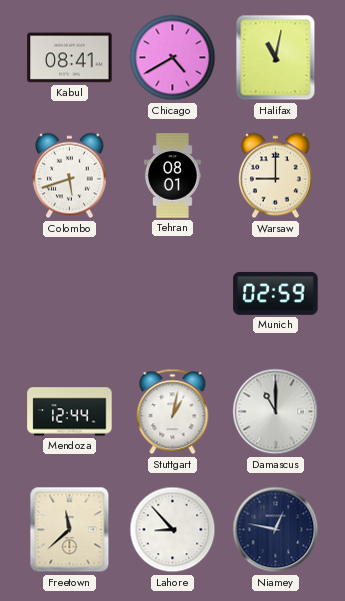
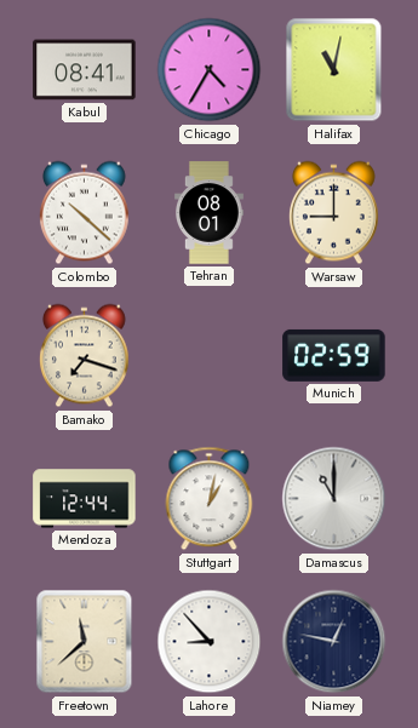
Chicago: 4:40 -> 4:35
Colombo: 5:42 -> 10:22
Bamako: none -> 7:18
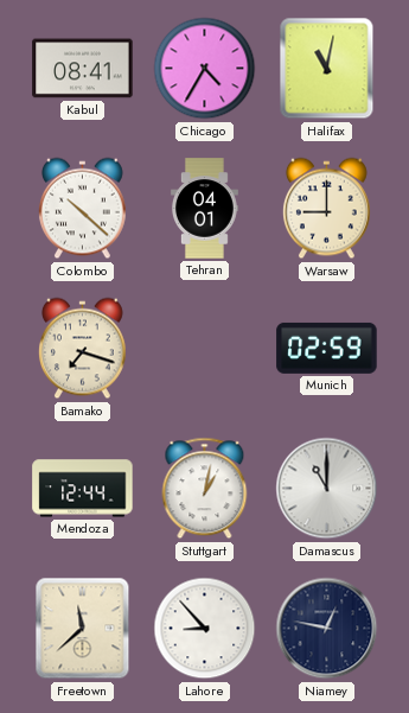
Tehran: 08:01 -> 04:01
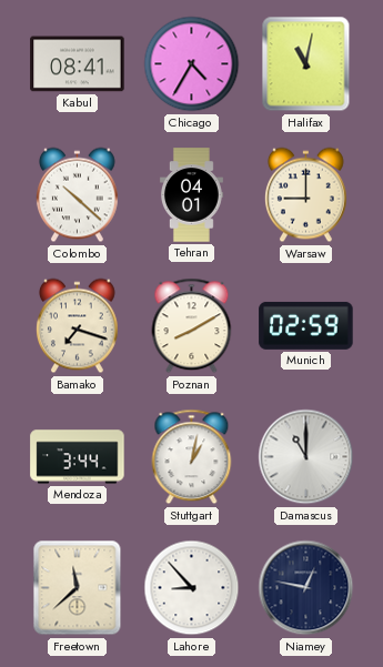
Poznan: none -> 8:10
Mendoza: 12:44 -> 3:44
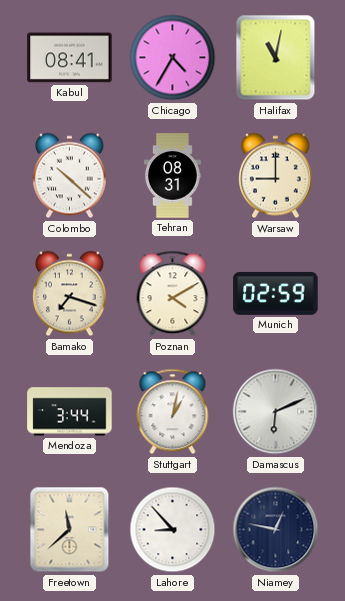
Tehran: 04:01 -> 08:31
Poznan: 8:10 -> 4:10
Damascus: 11:00 -> 6:11
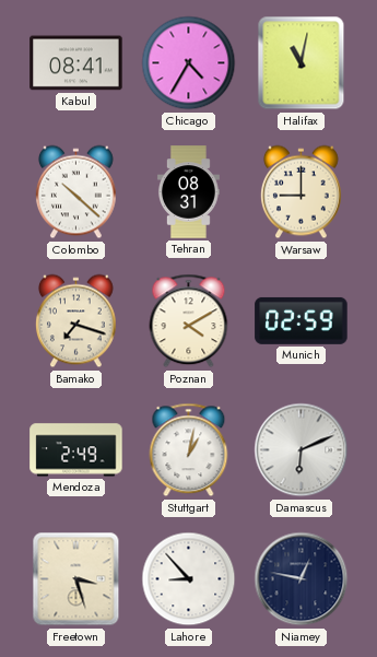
Mendoza: 3:44 -> 2:49
Freetown: 11:38 -> 3:27
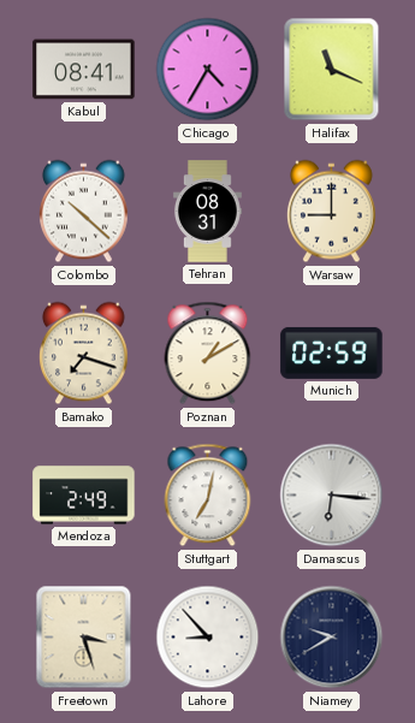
Halifax: 11:02 -> 11:19
Poznan: 4:10 -> 1:10
Stuttgart: 1:02 -> 7:02
Damascus: 6:11 -> 6:16
Niamey: 12:47 -> 9:40
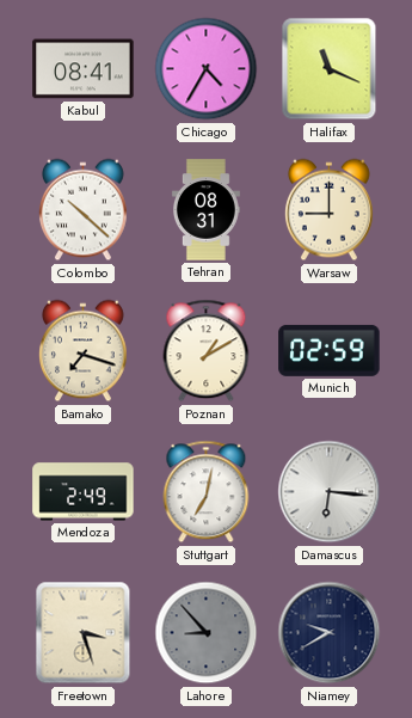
Lahore dial: white -> grey
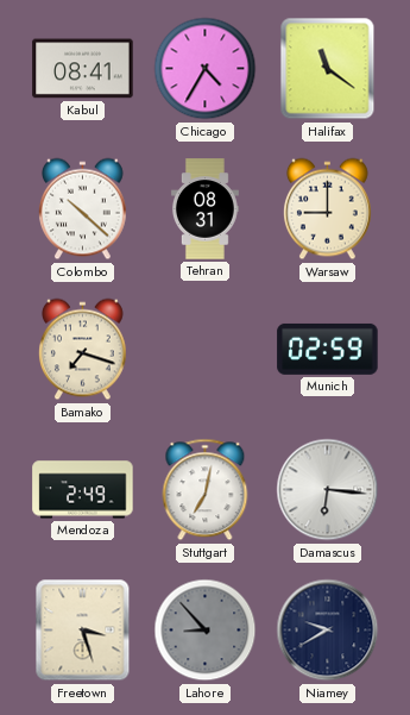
Halifax: 11:19 -> 11:21
Poznan: 1:10 -> none
